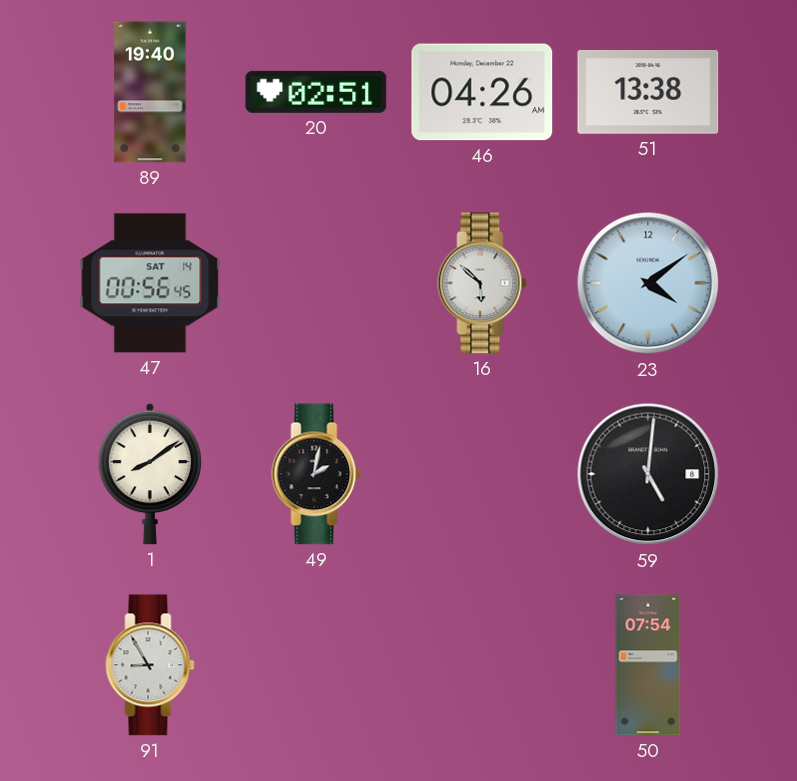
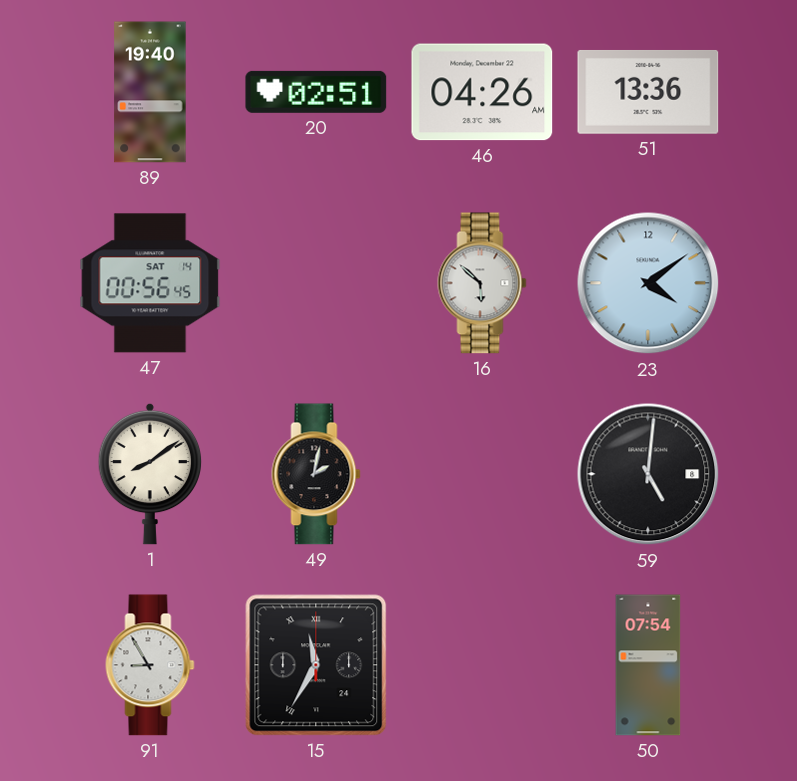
51: 13:38 -> 13:36
15: none -> 11:35
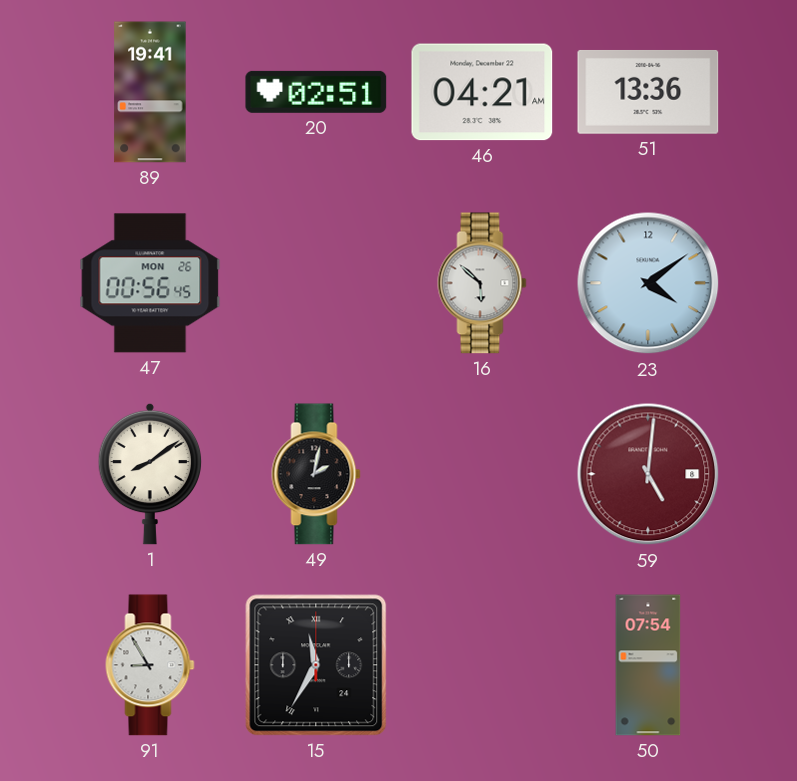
89: 19:40 -> 19:41
46: 04:26 -> 04:21
47 date: SAT 14 -> MON 26
59 dial: black -> burgundy
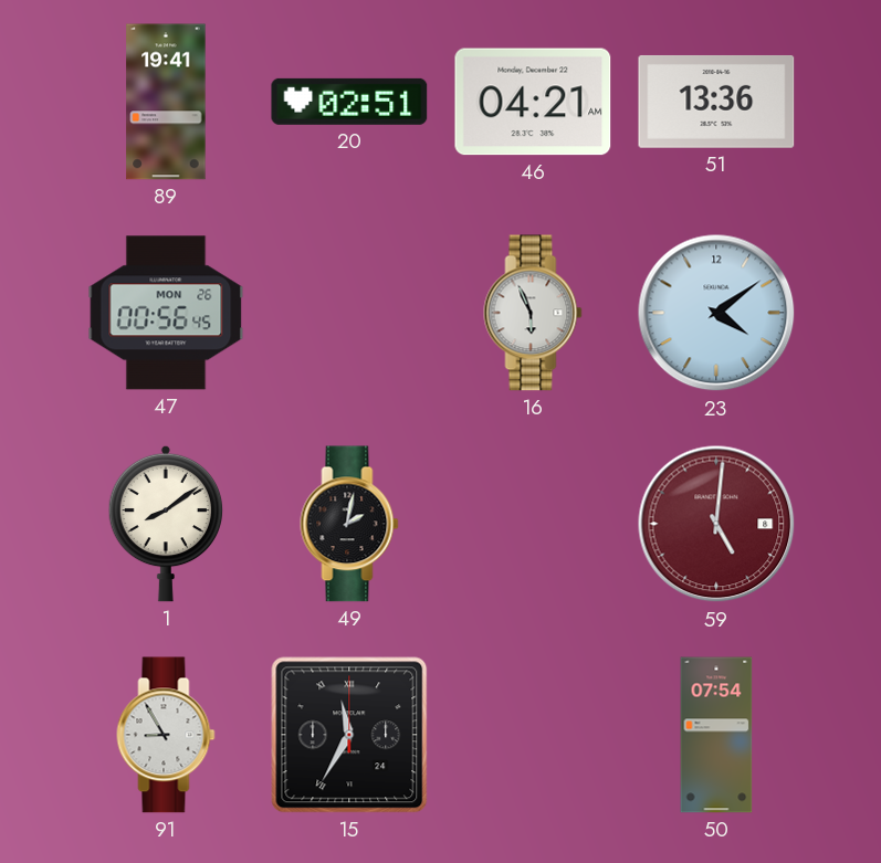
16: 5:52 -> 5:56
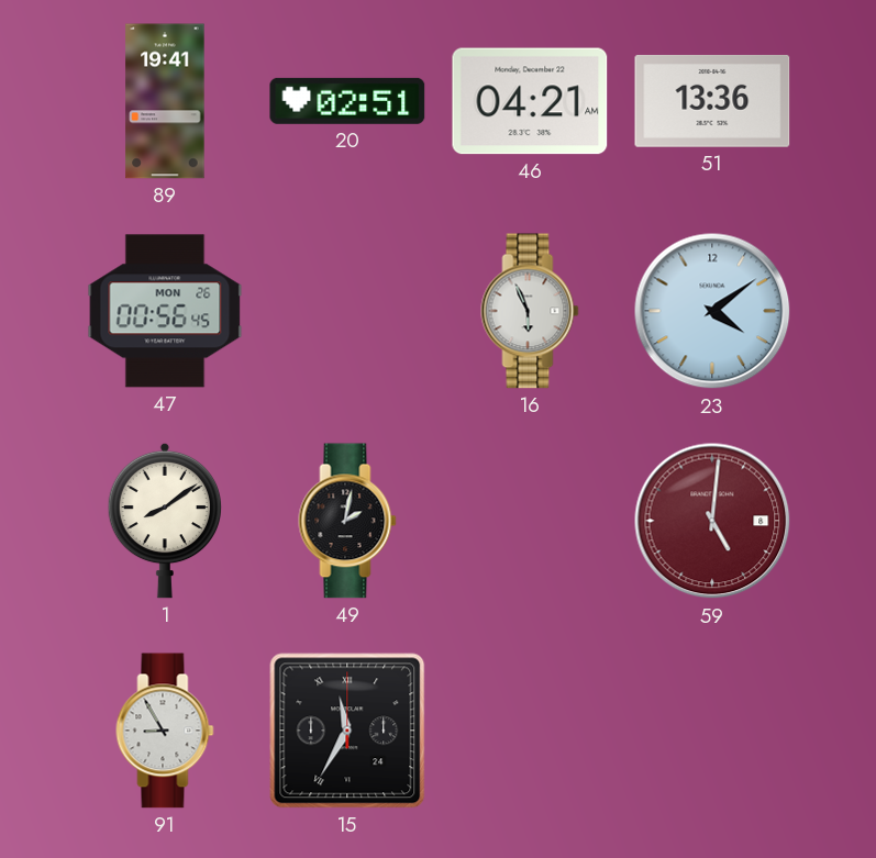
50: 07:54 -> none
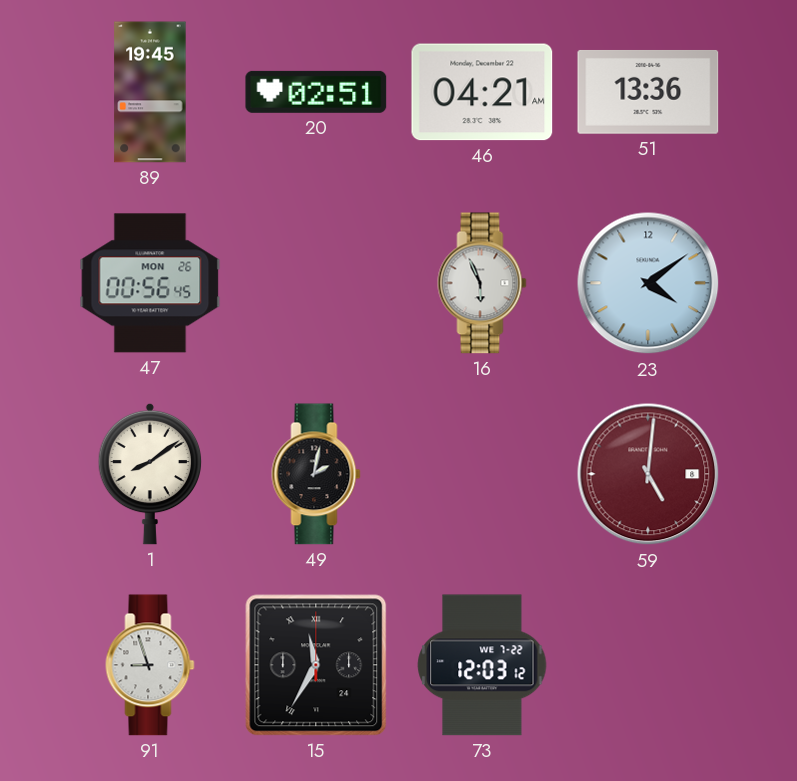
89: 19:41 -> 19:45
91: 8:55 -> 8:57
73: none -> 12:03
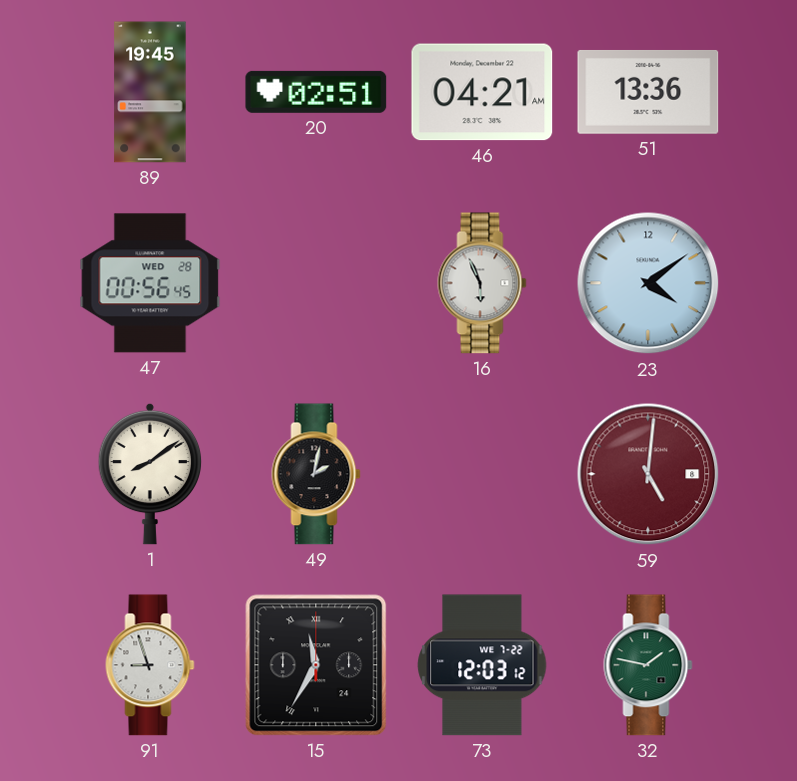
47 date: MON 26 -> WED 28
32: none -> 1:47
